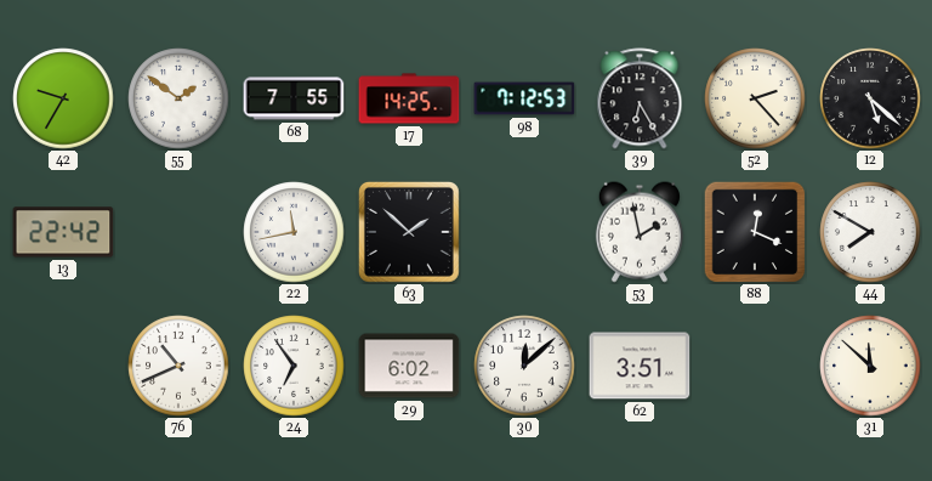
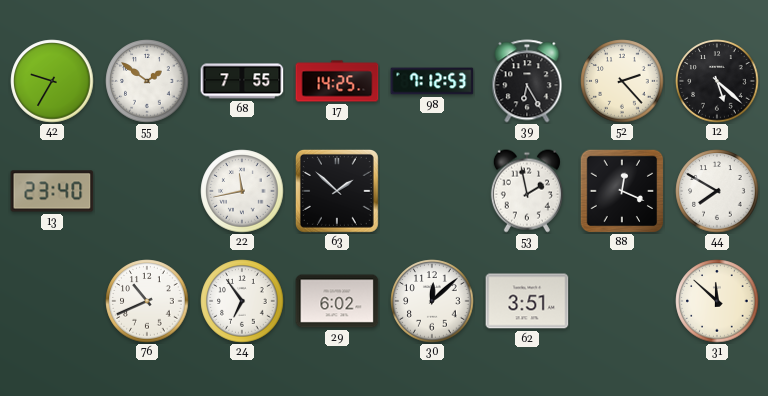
13: 22:42 -> 23:40
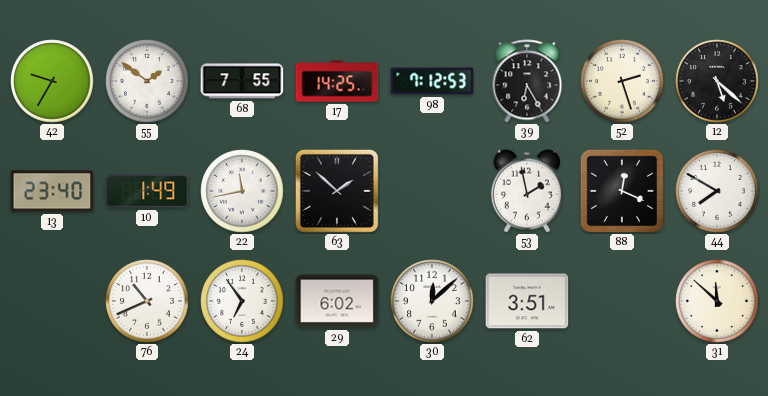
52: 2:23 -> 2:27
10: none -> 1:49
